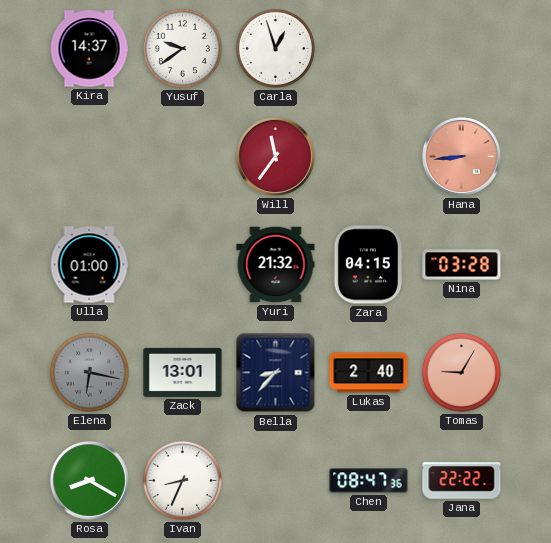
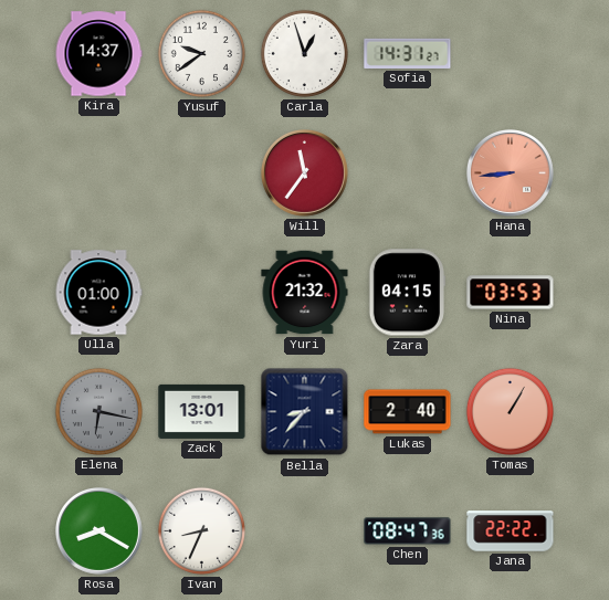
Sofia: none -> 14:31
Nina: 03:28 -> 03:53
Tomas: 9:05 -> 1:05
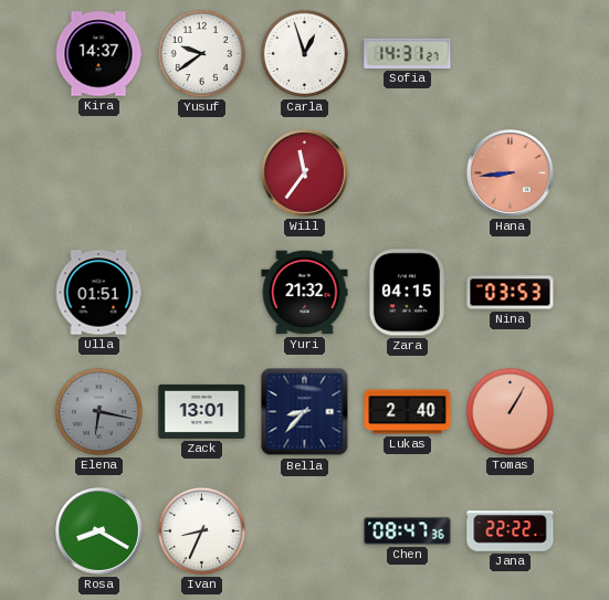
Ulla: 01:00 -> 01:51
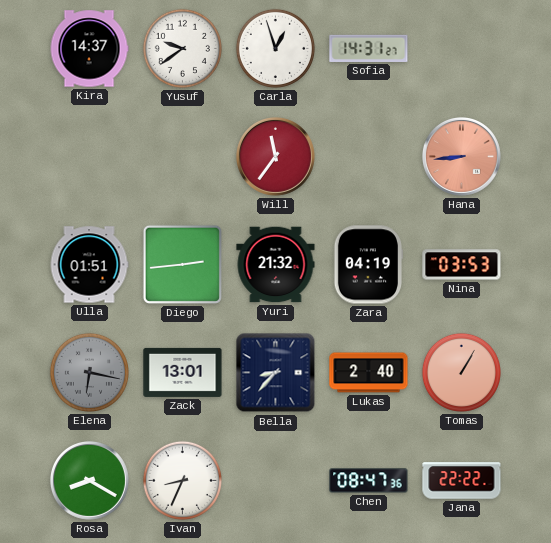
Diego: none -> 2:44
Zara: 04:15 -> 04:19
